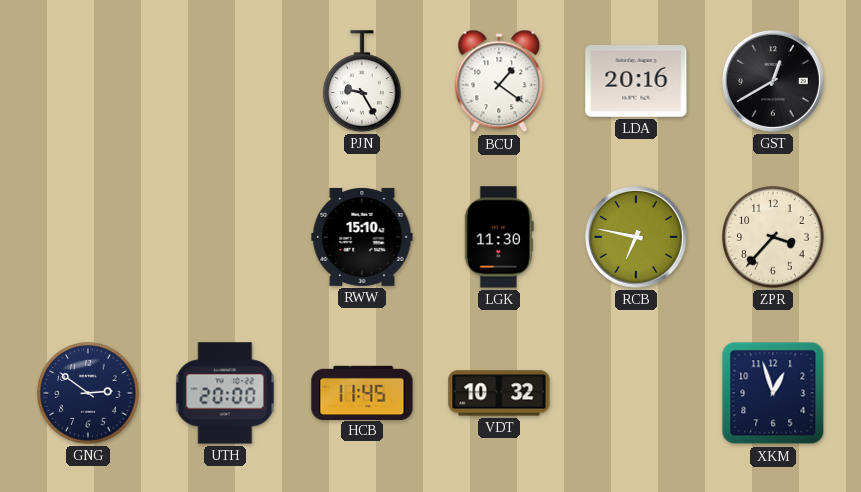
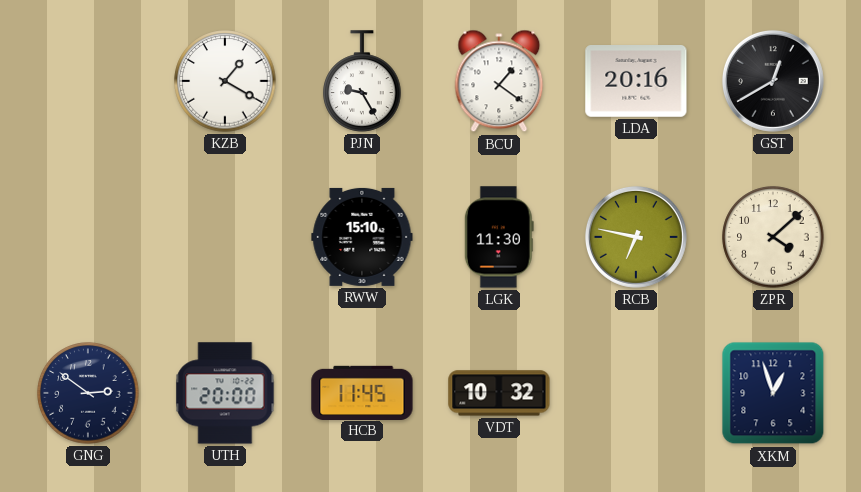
KZB: none -> 1:20
ZPR: 3:37 -> 4:08
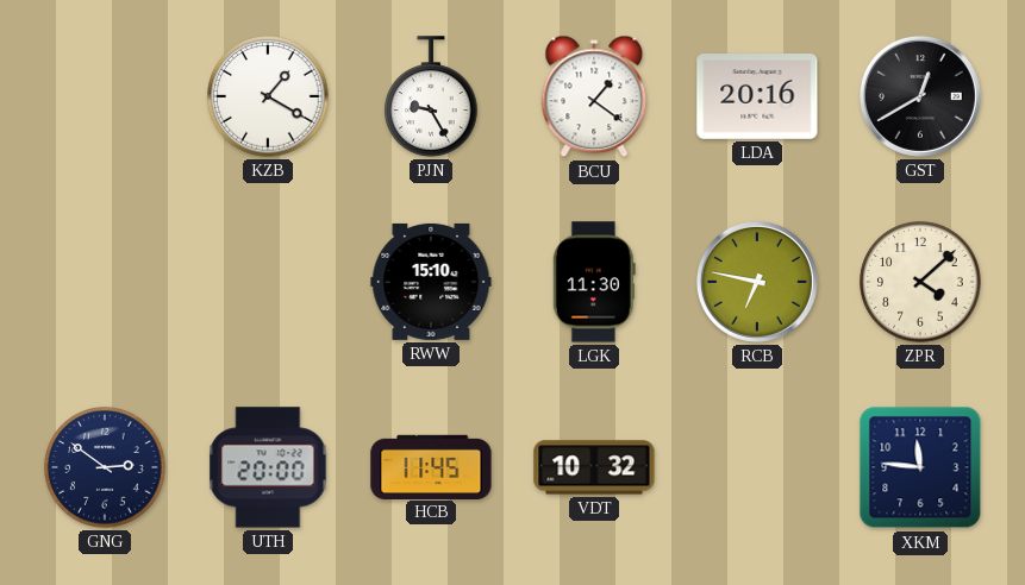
XKM: 12:57 -> 11:46
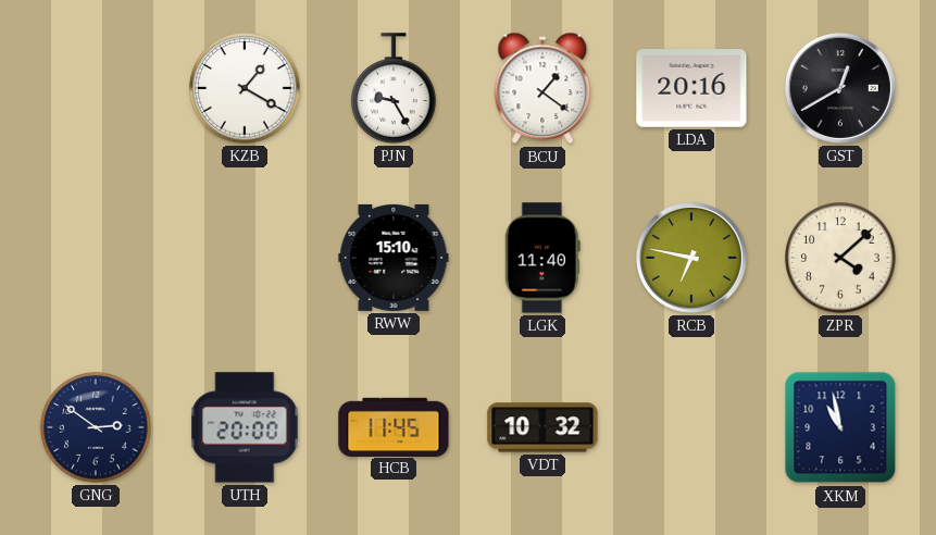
LGK: 11:30 -> 11:40
XKM: 11:46 -> 10:58
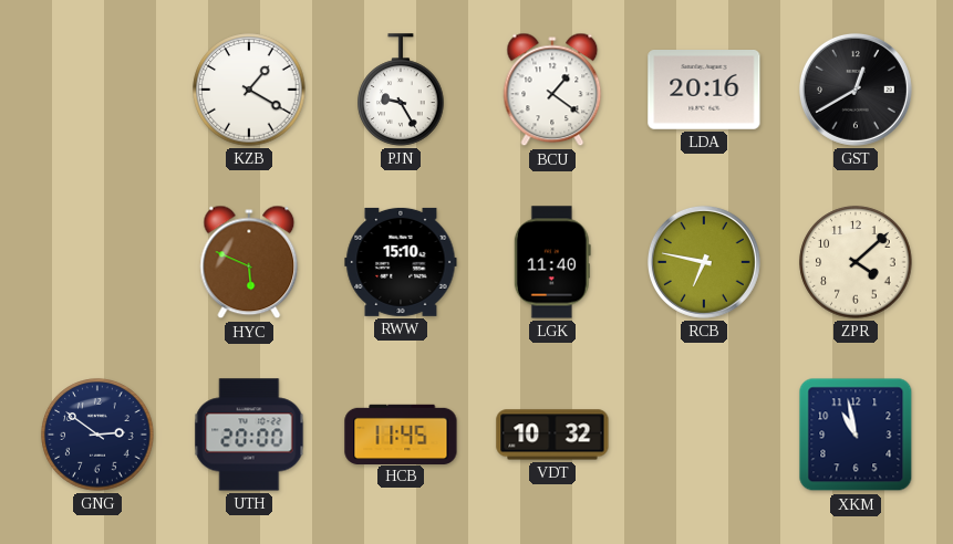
HYC: none -> 5:49
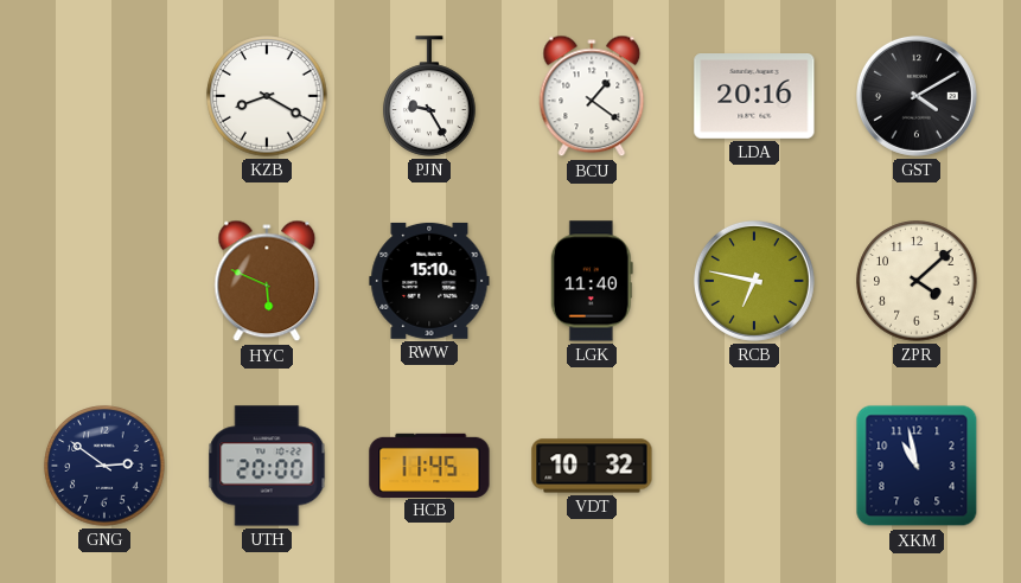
KZB: 1:20 -> 8:20
GST: 12:40 -> 4:10
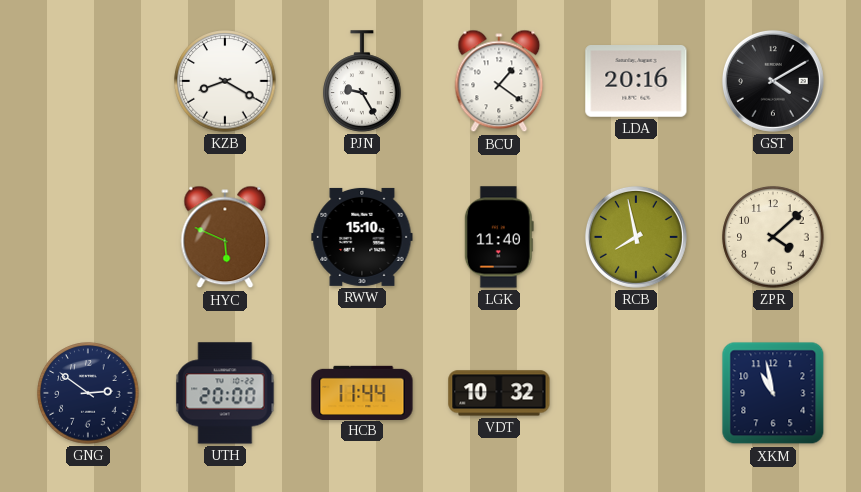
RCB: 6:47 -> 7:58
HCB: 11:45 -> 11:44
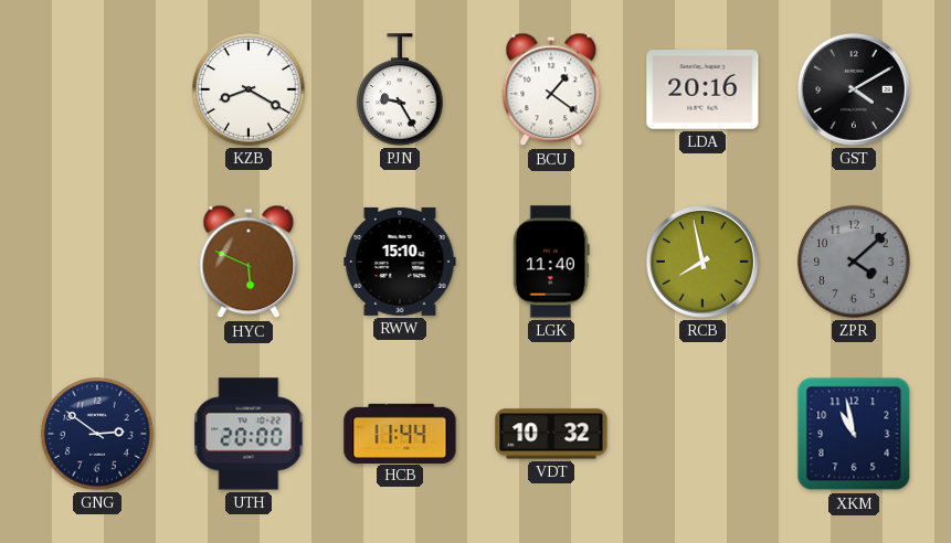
ZPR dial: cream -> grey
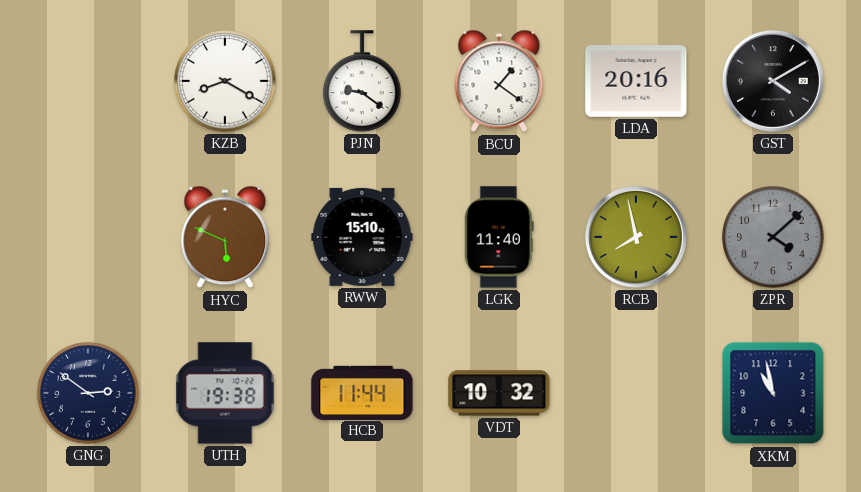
PJN: 9:25 -> 9:21
UTH: 20:00 -> 19:38
